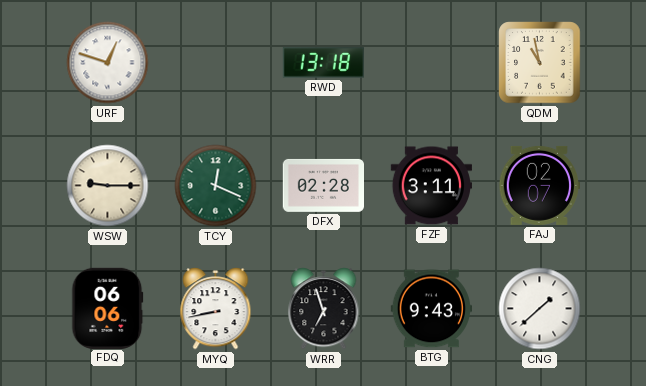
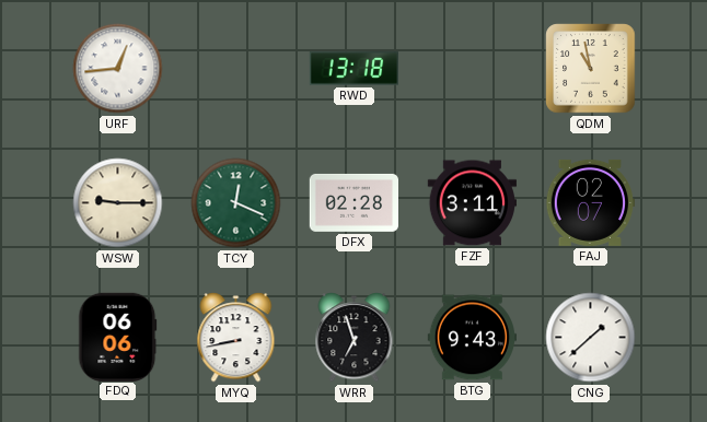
URF: 12:48 -> 12:44
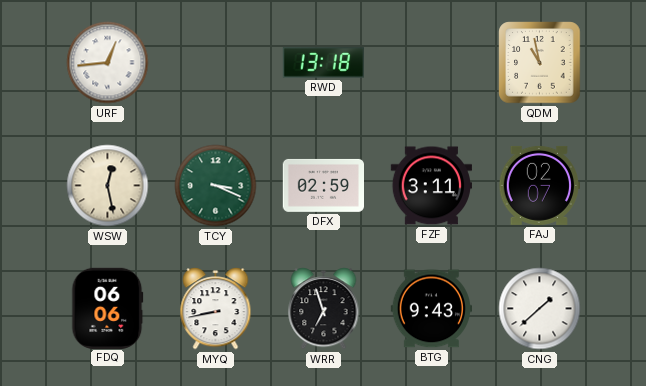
WSW: 9:15 -> 12:28
TCY: 12:19 -> 3:19
DFX: 02:28 -> 02:59
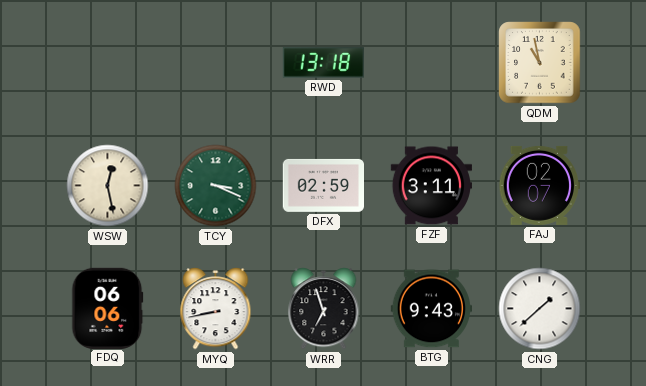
URF: 12:44 -> none
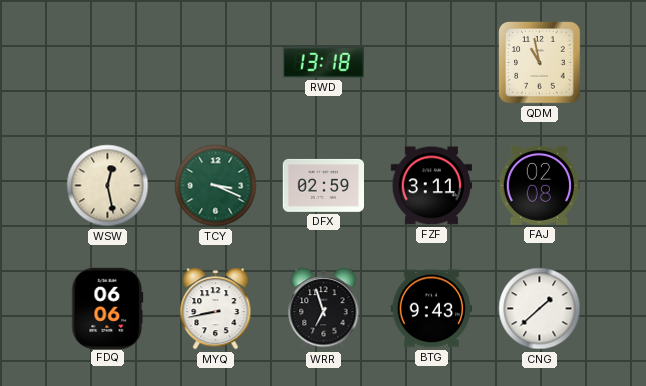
FAJ: 02:07 -> 02:08
